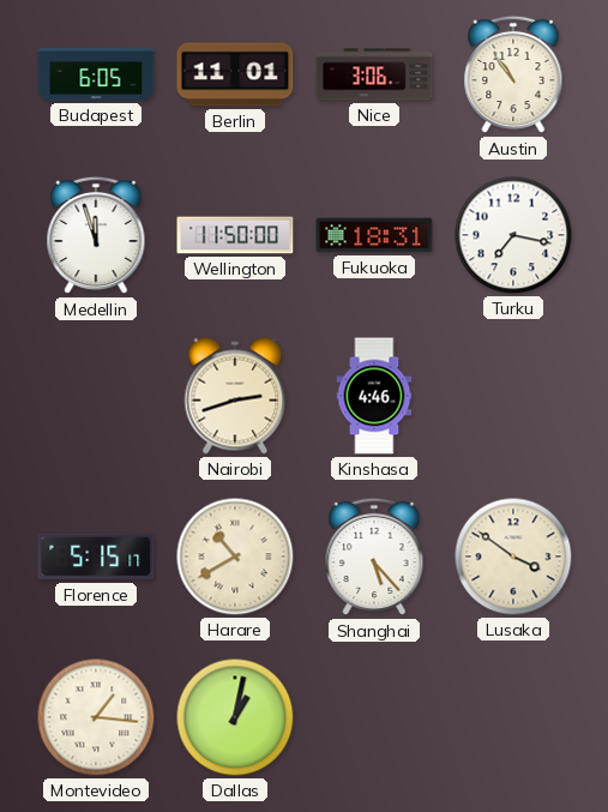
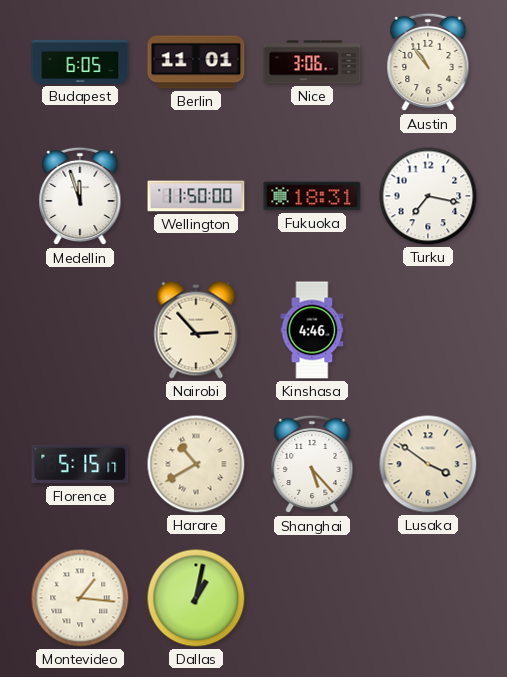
Nairobi: 2:42 -> 2:53
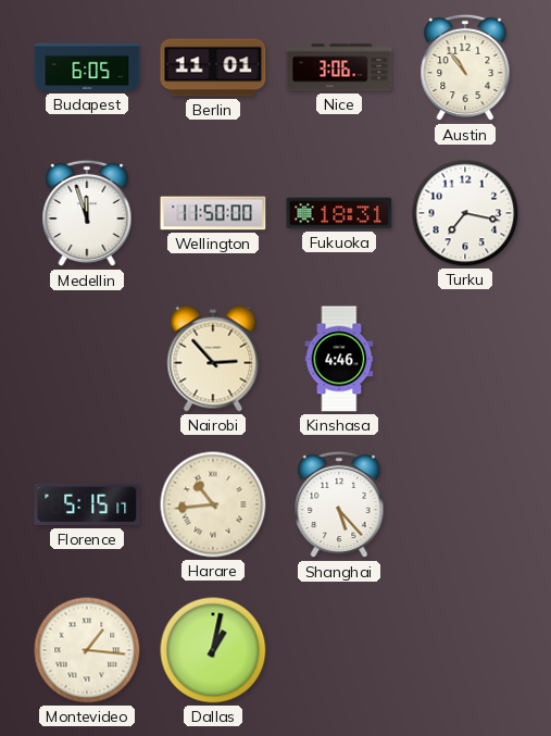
Harare: 10:40 -> 10:44
Lusaka: 3:51 -> none
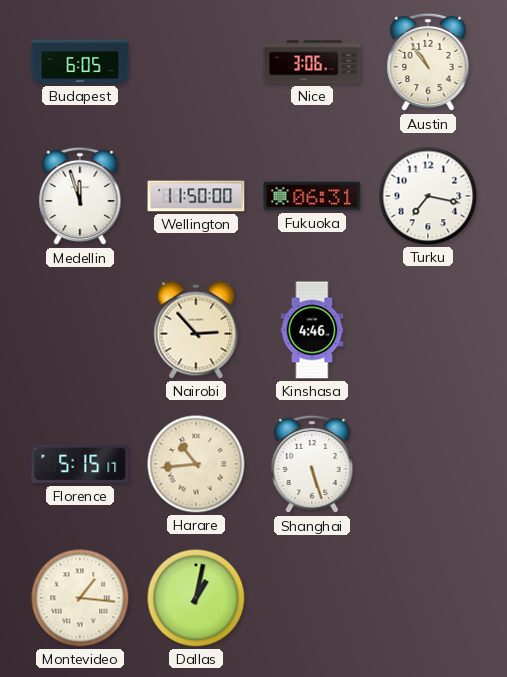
Berlin: 11:01 -> none
Fukuoka: 18:31 -> 06:31
Shanghai: 5:23 -> 5:27
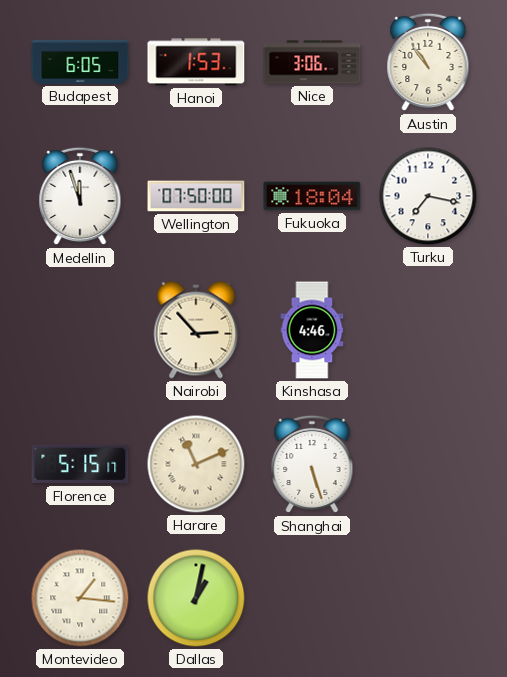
Hanoi: none -> 1:53
Wellington: 11:50 -> 07:50
Fukuoka: 06:31 -> 18:04
Harare: 10:44 -> 11:11
